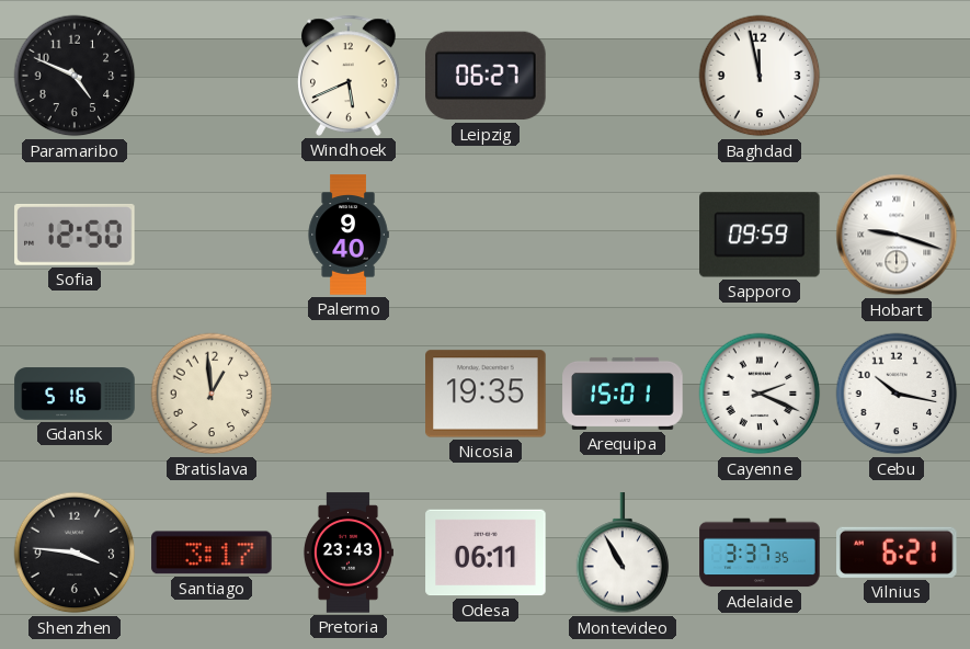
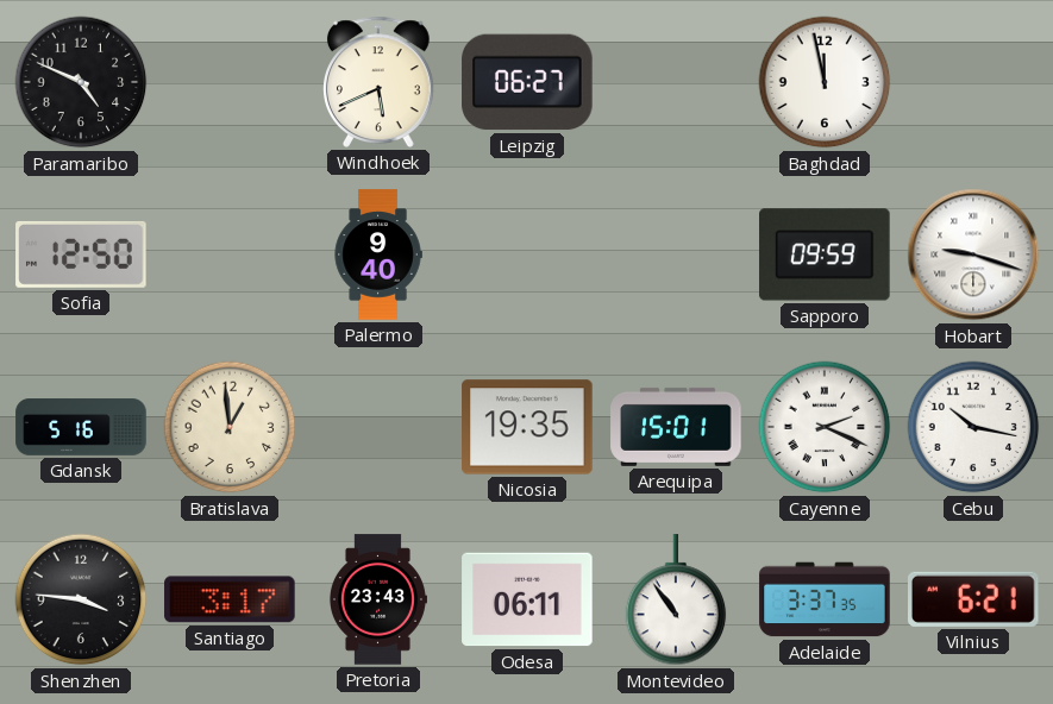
Montevideo: 10:55 -> 10:54
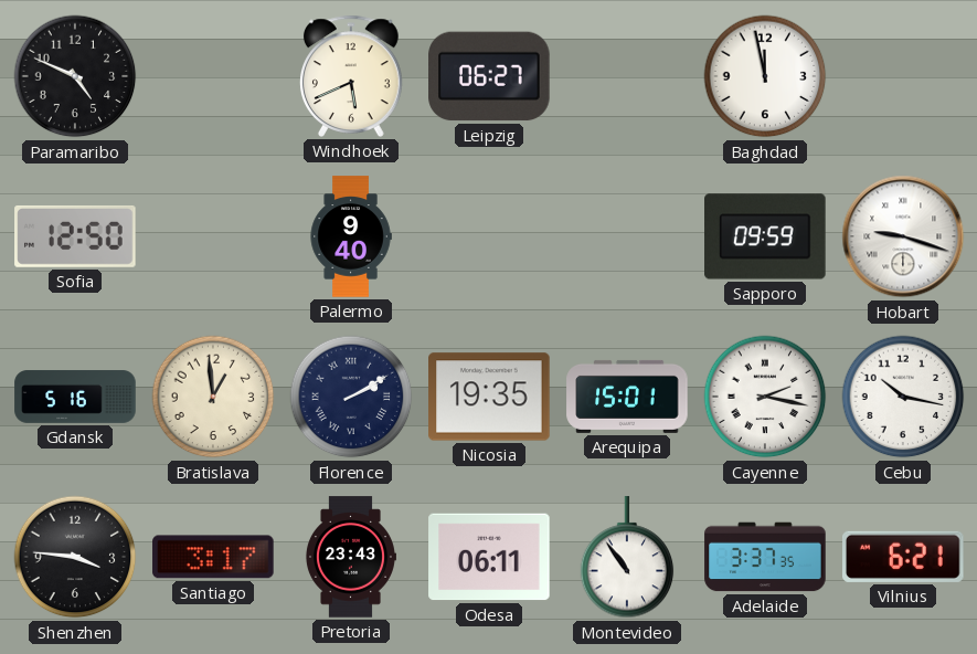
Florence: none -> 2:10
Cayenne: 2:19 -> 2:17
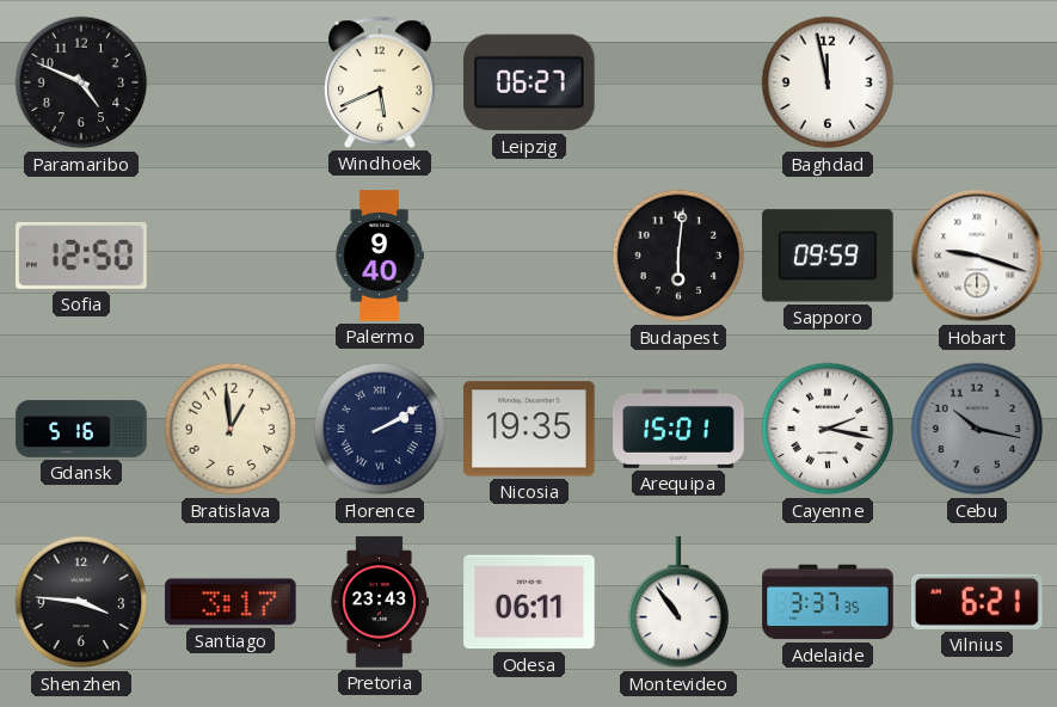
Budapest: none -> 6:01
Cebu dial: white -> grey
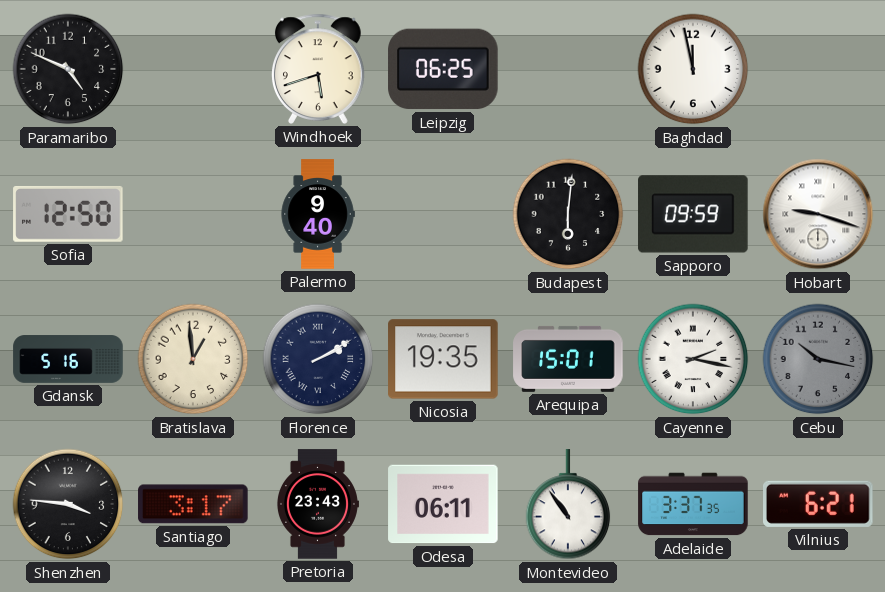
Windhoek: 5:41 -> 5:42
Leipzig: 06:27 -> 06:25
